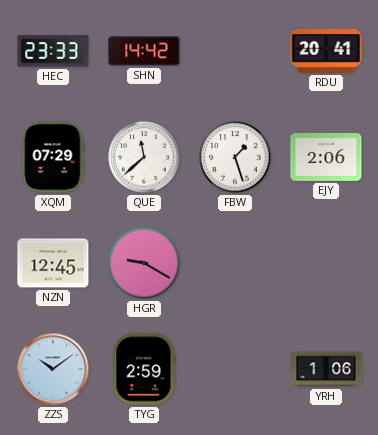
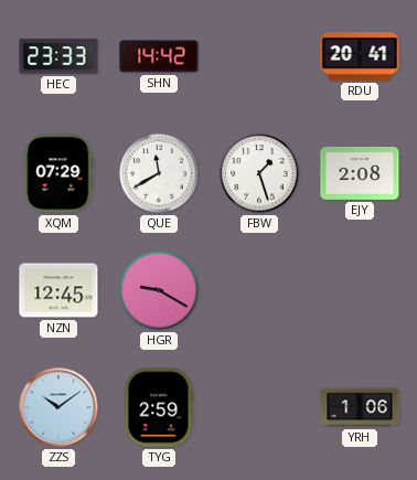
QUE: 11:38 -> 11:40
EJY: 2:06 -> 2:08
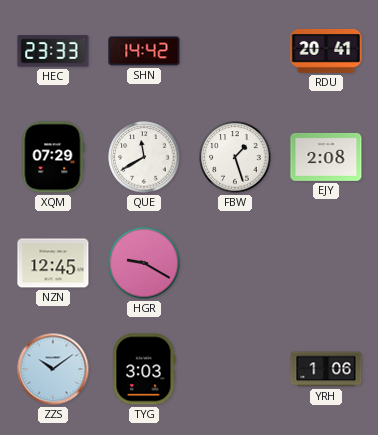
TYG: 2:59 -> 3:03
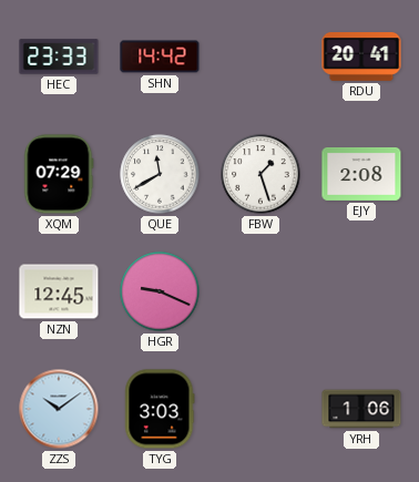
HGR: 9:20 -> 9:19
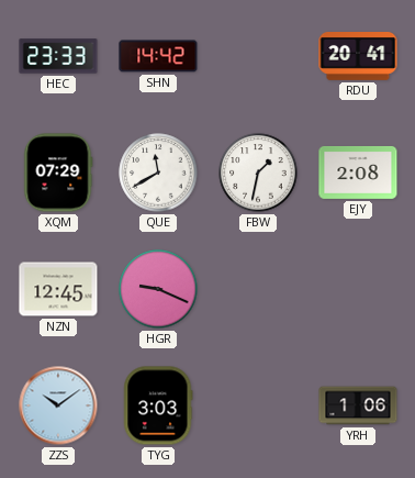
FBW: 1:27 -> 1:32
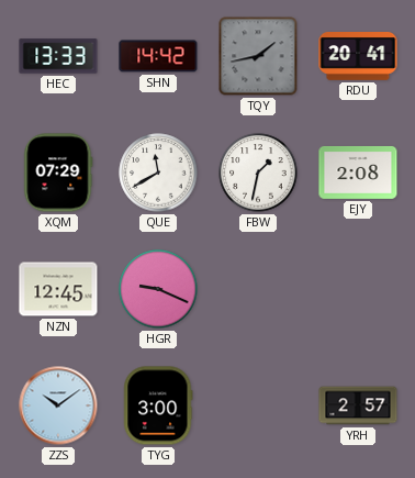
HEC: 23:33 -> 13:33
TQY: none -> 1:43
TYG: 3:03 -> 3:00
YRH: 1:06 -> 2:57
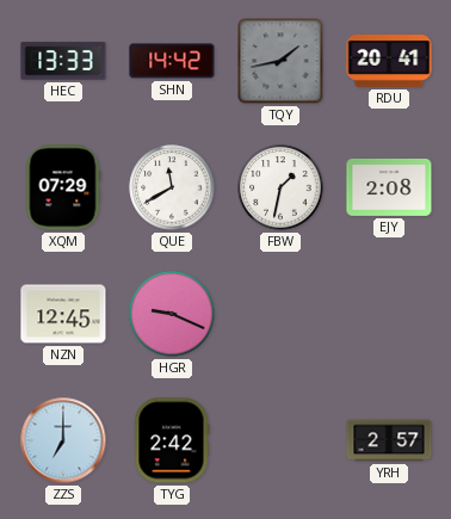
ZZS: 10:09 -> 7:00
TYG: 3:00 -> 2:42
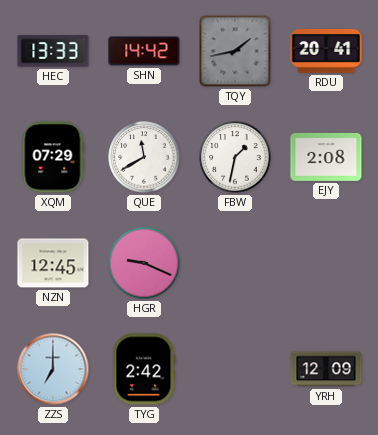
YRH: 2:57 -> 12:09
